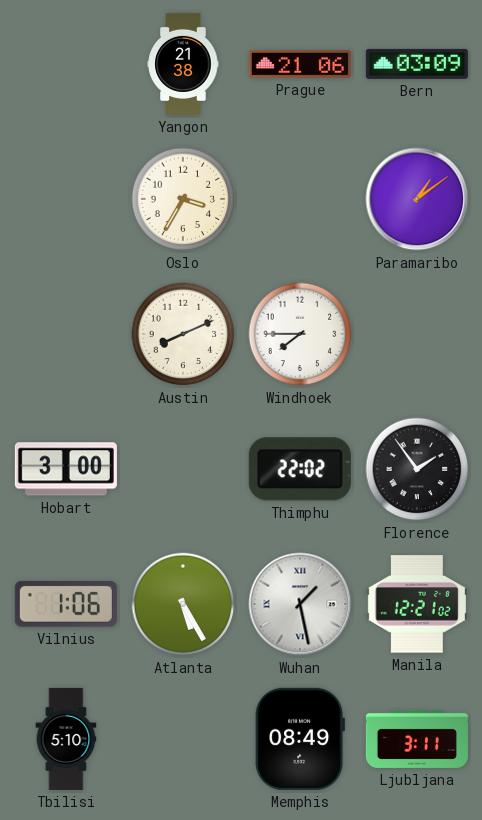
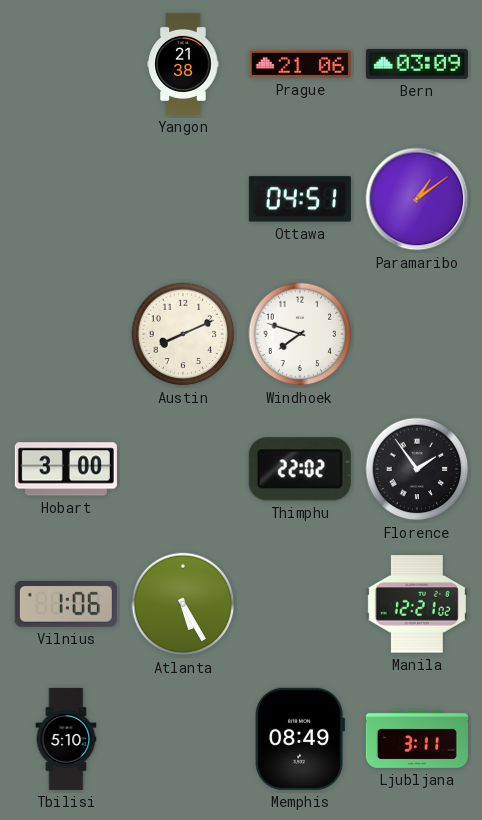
Oslo: 3:35 -> none
Ottawa: none -> 04:51
Windhoek: 7:45 -> 7:48
Wuhan: 1:28 -> none
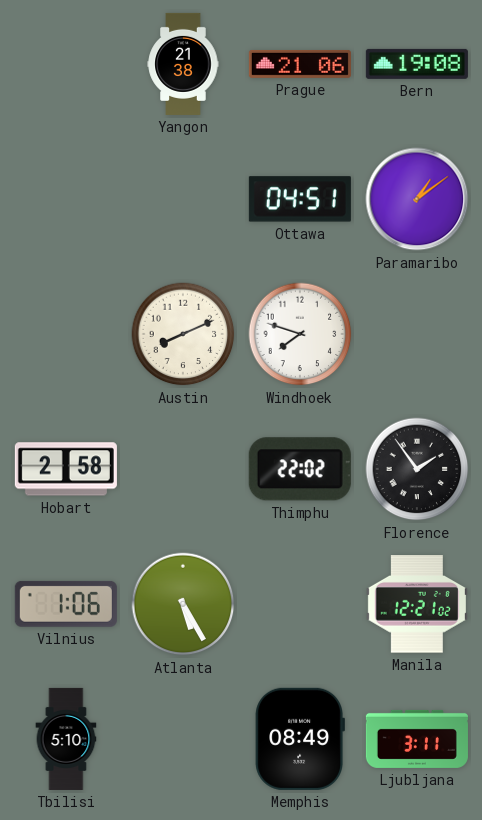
Bern: 03:09 -> 19:08
Hobart: 3:00 -> 2:58
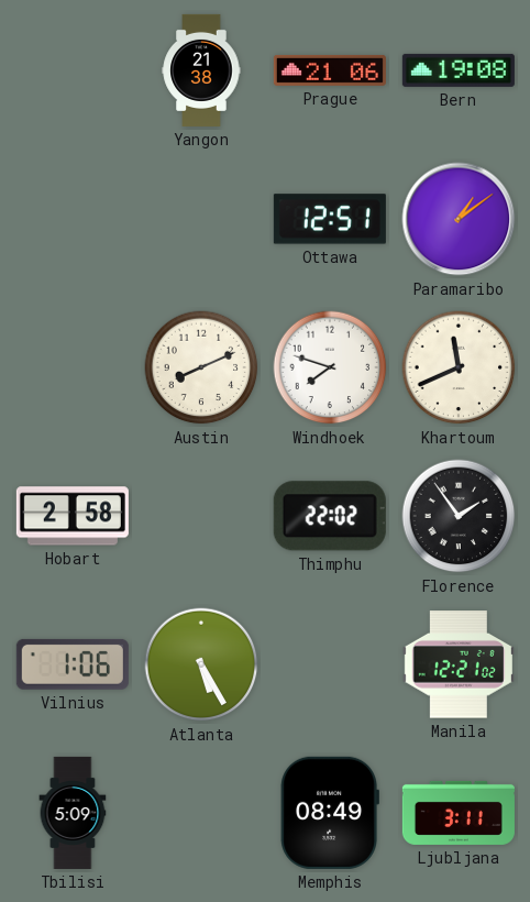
Ottawa: 04:51 -> 12:51
Khartoum: none -> 11:41
Tbilisi: 5:10 -> 5:09
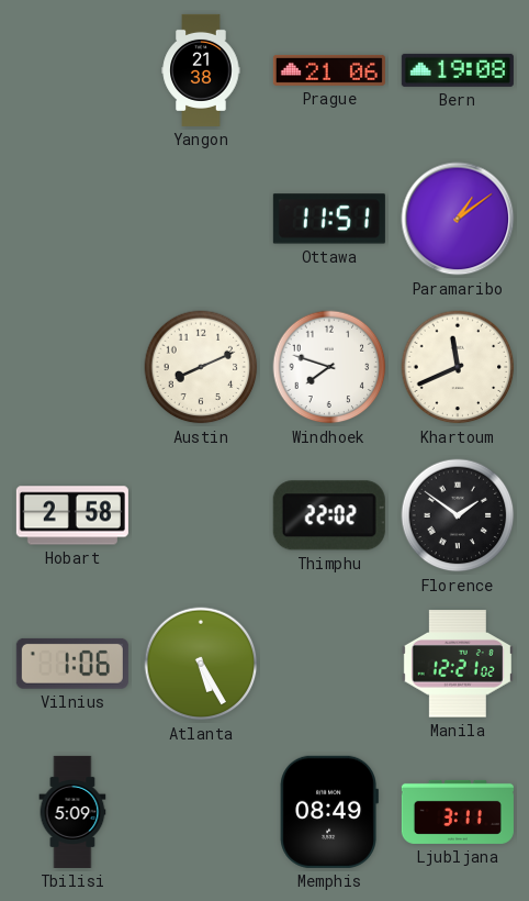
Ottawa: 12:51 -> 11:51
Florence: 1:54 -> 1:51
